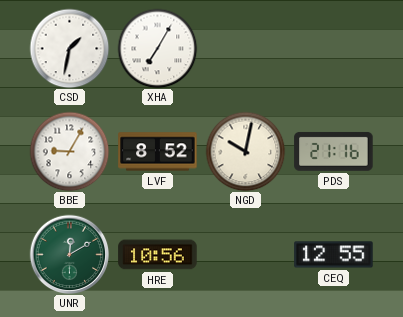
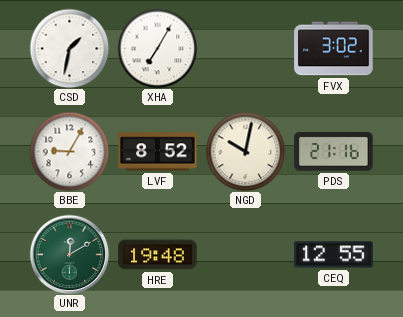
FVX: none -> 3:02
HRE: 10:56 -> 19:48
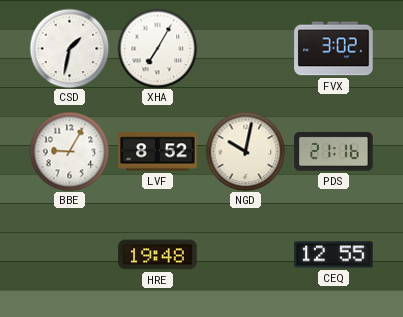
UNR: 12:10 -> none
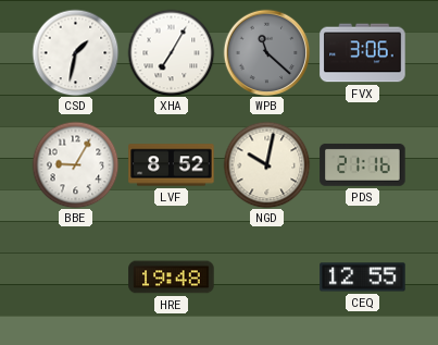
WPB: none -> 11:22
FVX: 3:02 -> 3:06
